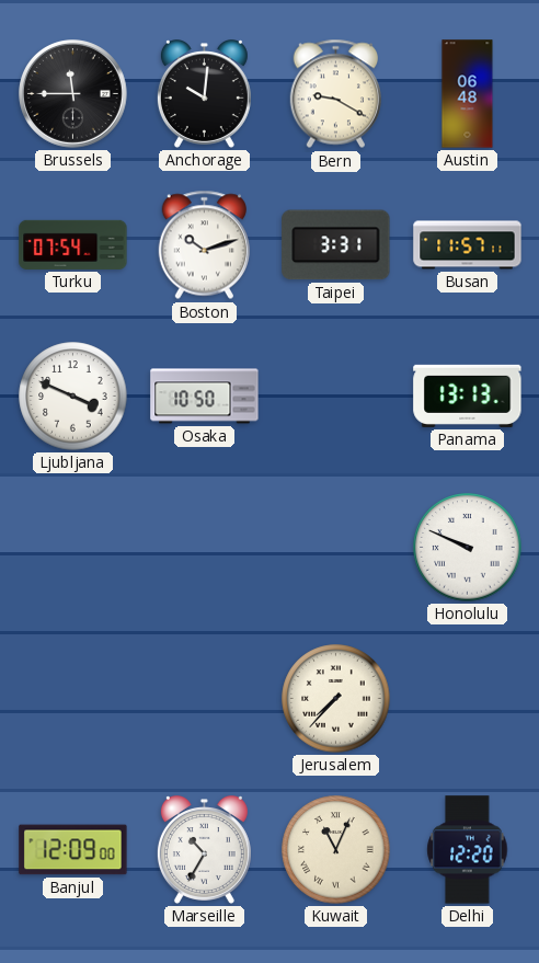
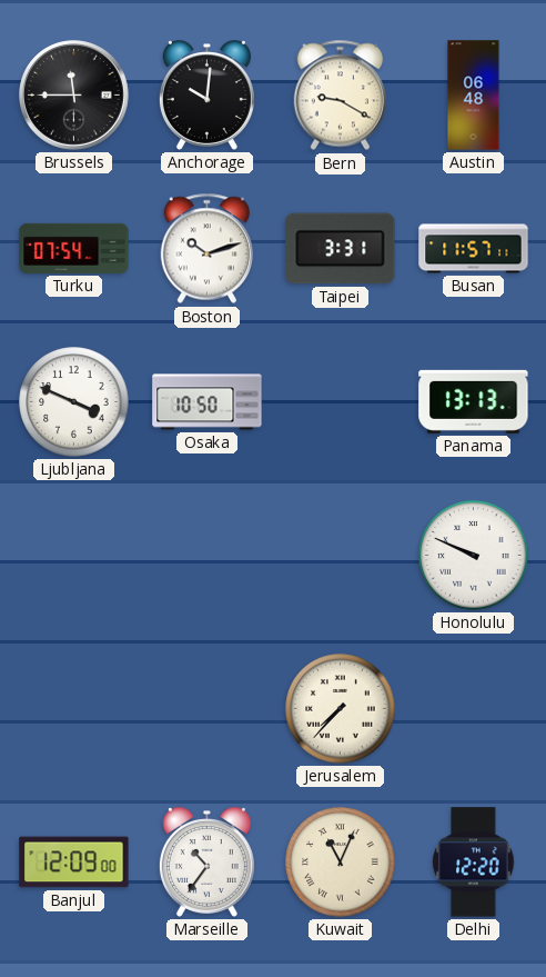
Marseille: 10:35 -> 10:36
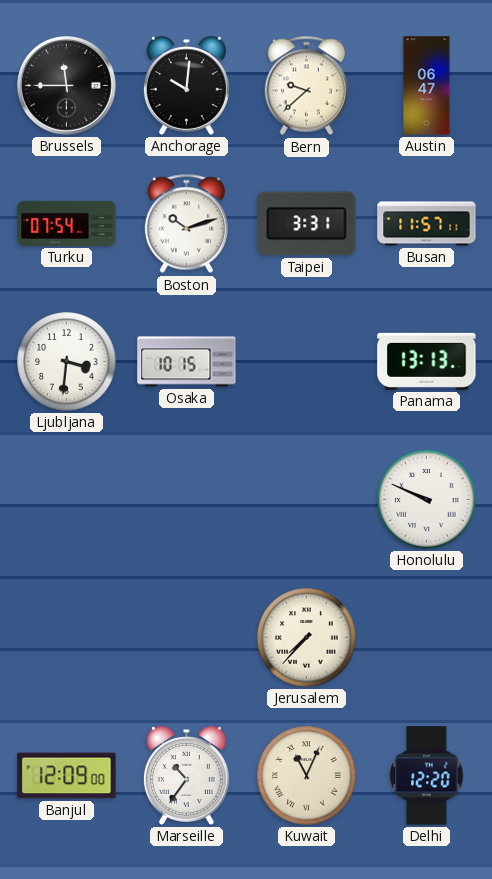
Bern: 9:20 -> 9:38
Austin: 06:48 -> 06:47
Ljubljana: 3:49 -> 3:31
Osaka: 10:50 -> 10:15
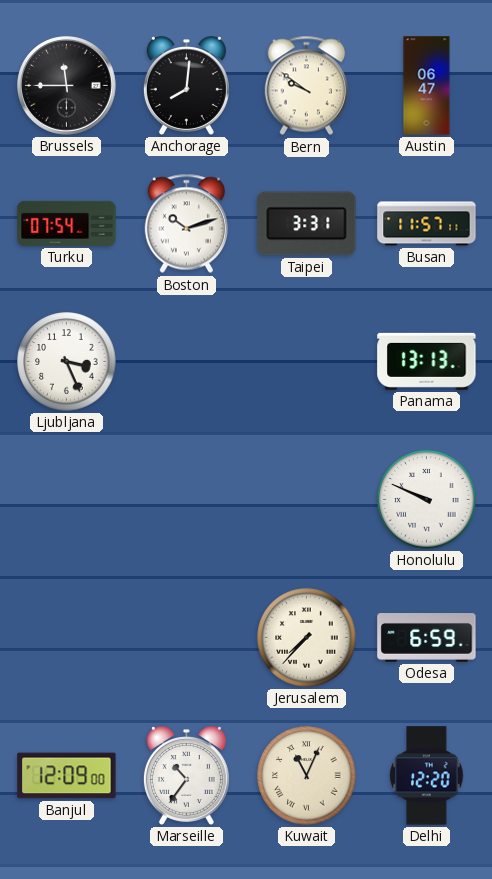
Anchorage: 10:01 -> 8:01
Bern: 9:38 -> 9:51
Ljubljana: 3:31 -> 3:26
Osaka: 10:15 -> none
Odesa: none -> 6:59
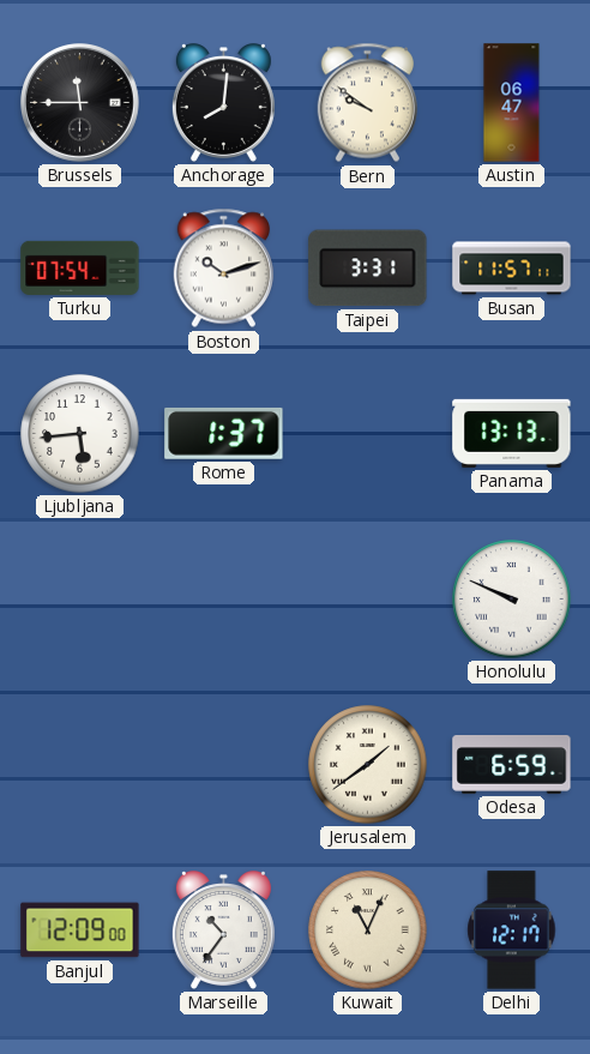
Ljubljana: 3:26 -> 5:44
Rome: none -> 1:37
Jerusalem: 7:37 -> 1:39
Delhi: 12:20 -> 12:17
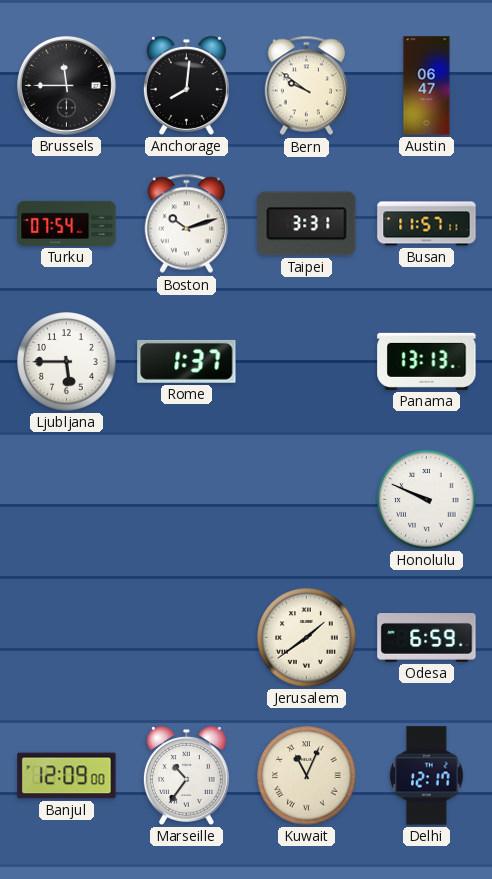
Ljubljana: 5:44 -> 5:45
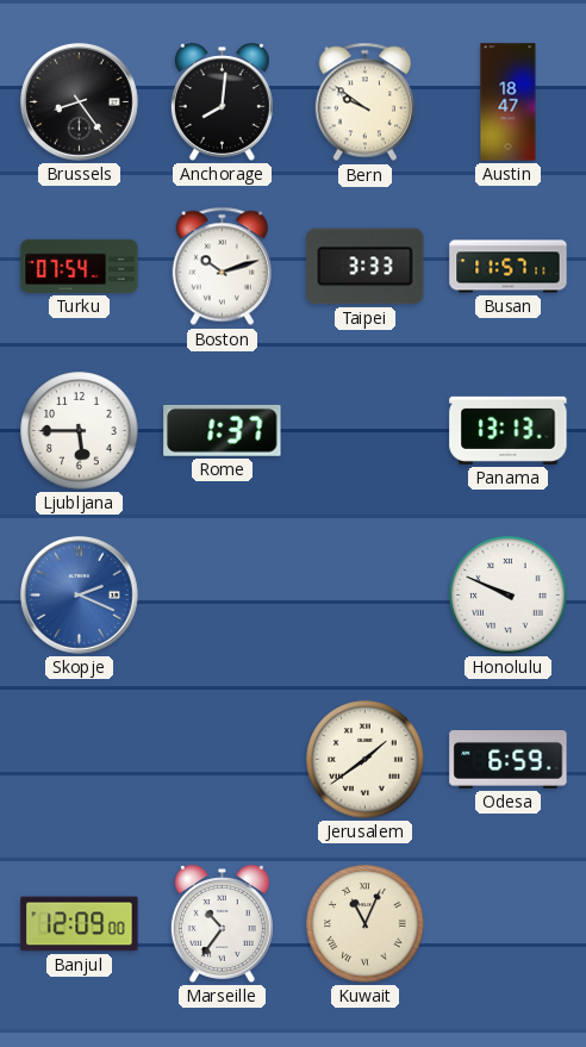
Brussels: 11:45 -> 8:24
Austin: 06:47 -> 18:47
Taipei: 3:31 -> 3:33
Skopje: none -> 2:19
Delhi: 12:17 -> none
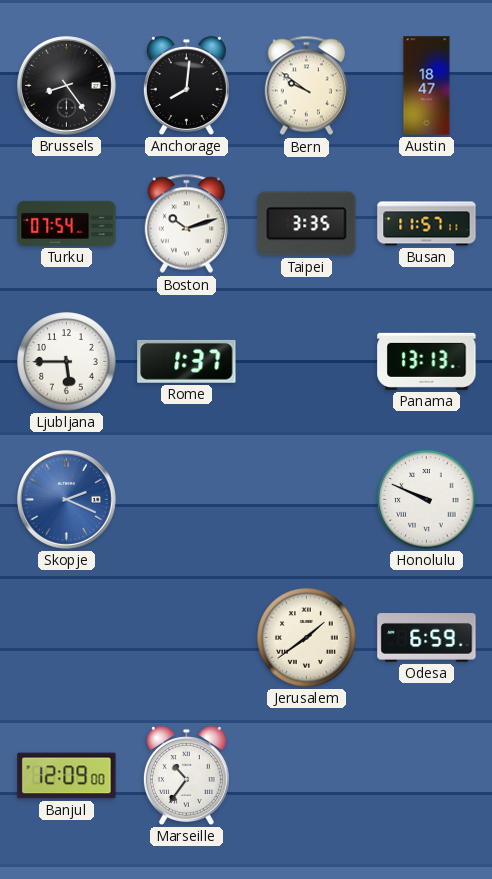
Taipei: 3:33 -> 3:35
Kuwait: 11:04 -> none
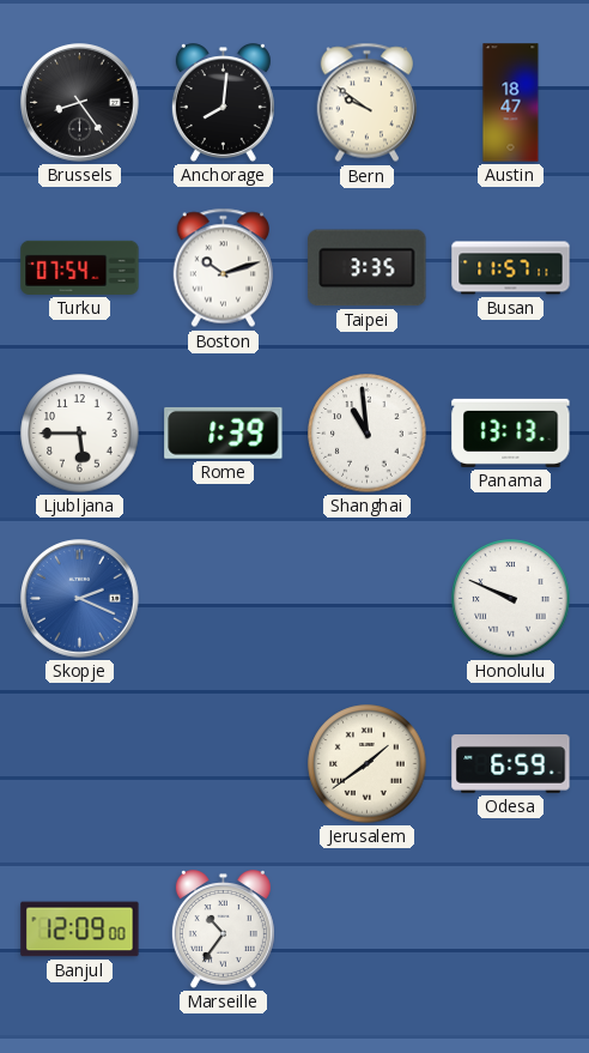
Rome: 1:37 -> 1:39
Shanghai: none -> 10:59
